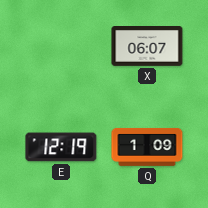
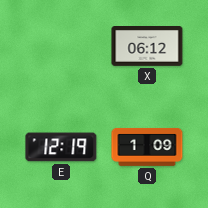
X: 06:07 -> 06:12
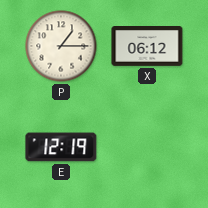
P: none -> 1:15
Q: 1:09 -> none
